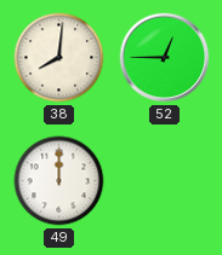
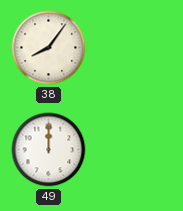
38: 8:01 -> 8:06
52: 12:45 -> none
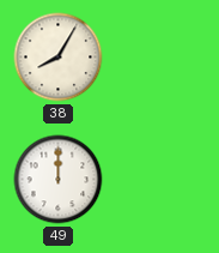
38: 8:06 -> 8:05
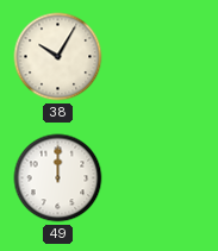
38: 8:05 -> 10:05
